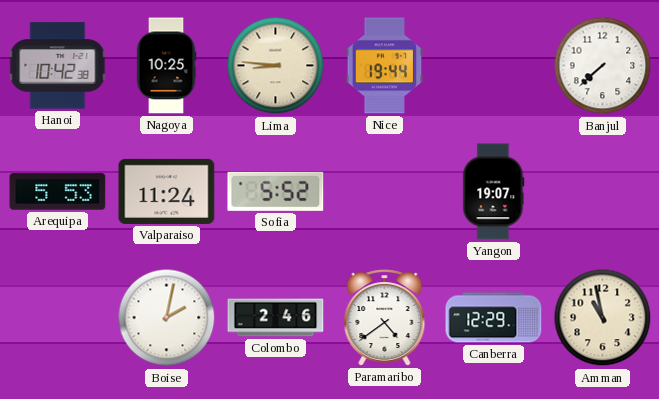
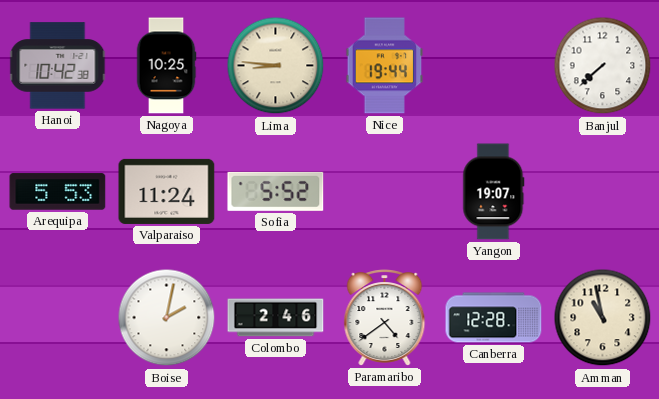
Canberra: 12:29 -> 12:28
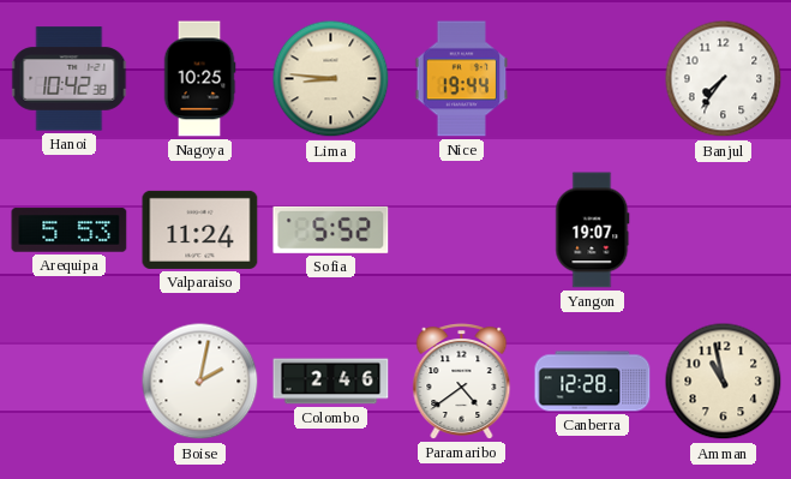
Banjul: 7:38 -> 7:36
